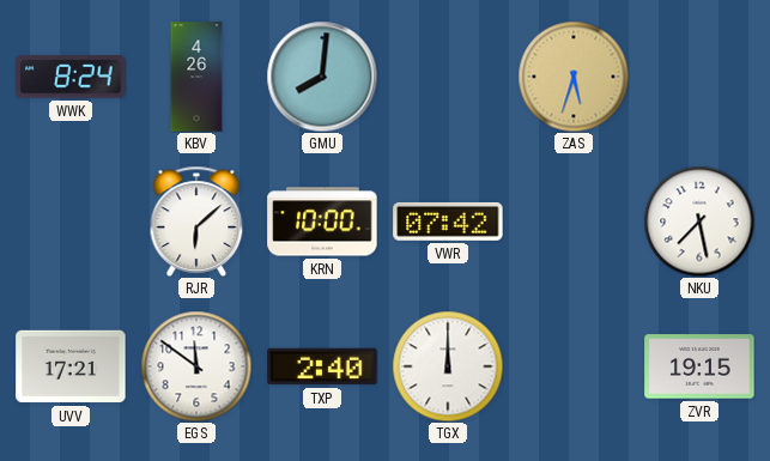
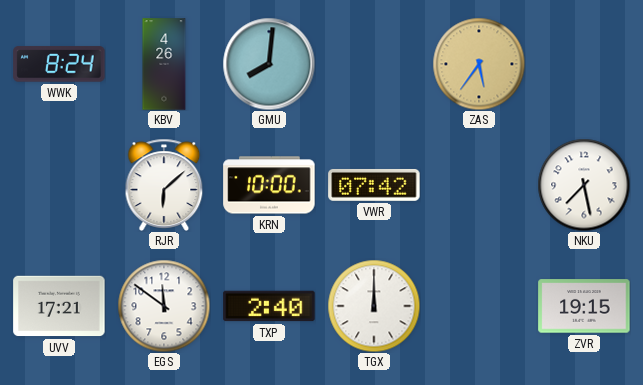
ZAS: 5:33 -> 5:36
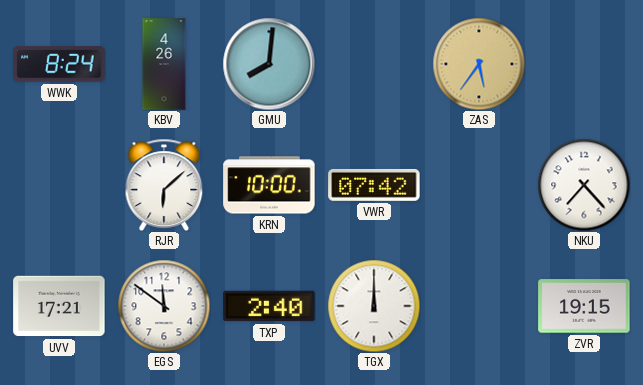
NKU: 7:28 -> 7:23
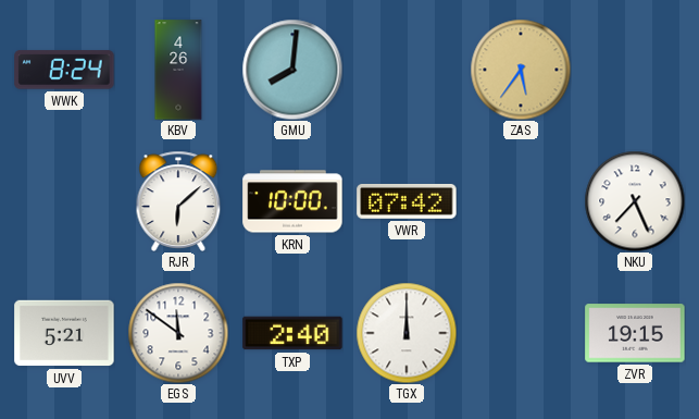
NKU: 7:23 -> 7:26
UVV: 17:21 -> 5:21
